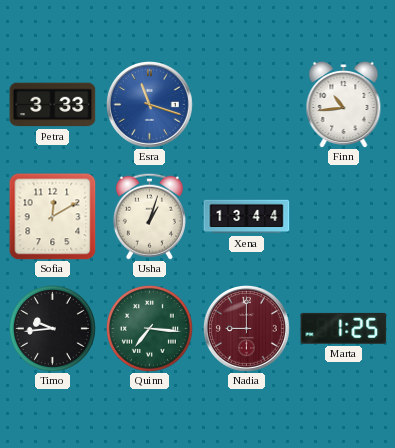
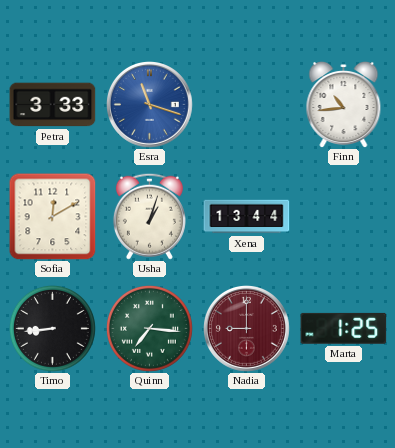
Timo: 9:44 -> 8:44
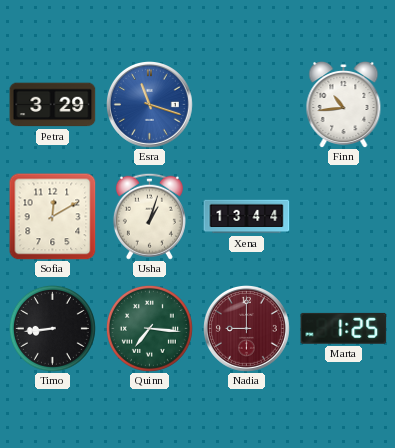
Petra: 3:33 -> 3:29
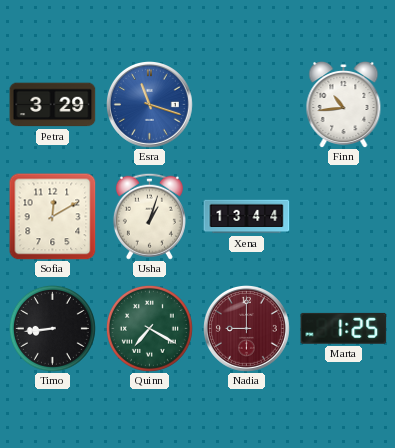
Quinn: 7:16 -> 7:20
